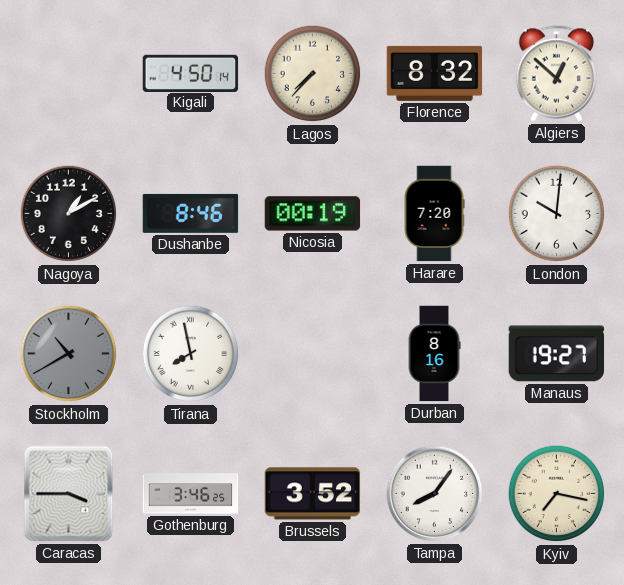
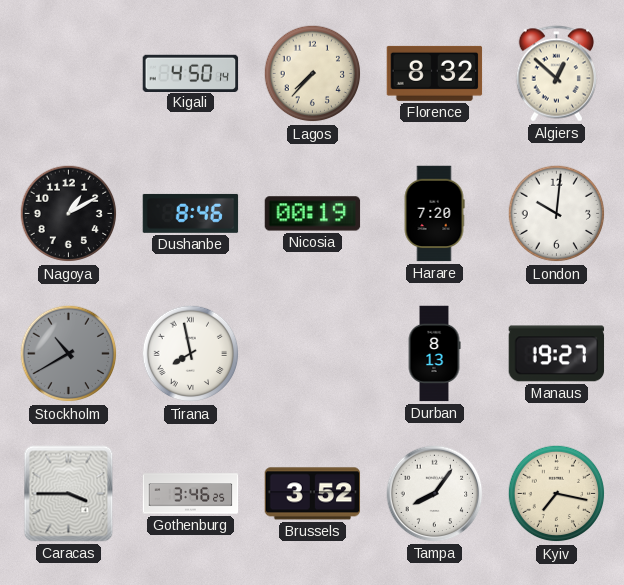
Durban: 8:16 -> 8:13
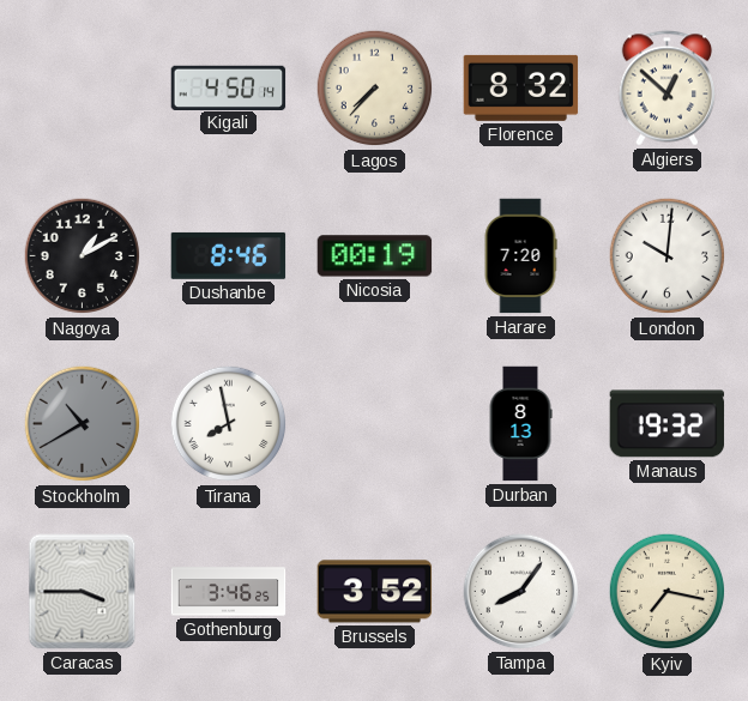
Manaus: 19:27 -> 19:32
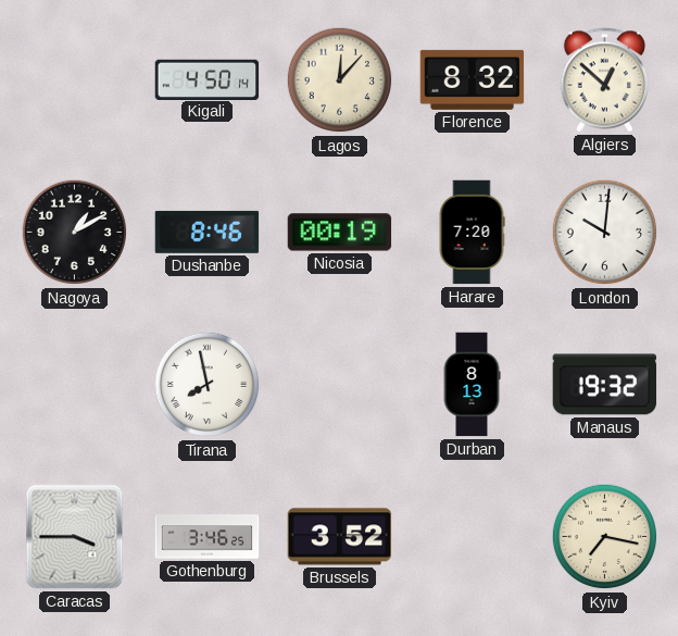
Lagos: 7:37 -> 12:07
Stockholm: 10:40 -> none
Tampa: 8:06 -> none
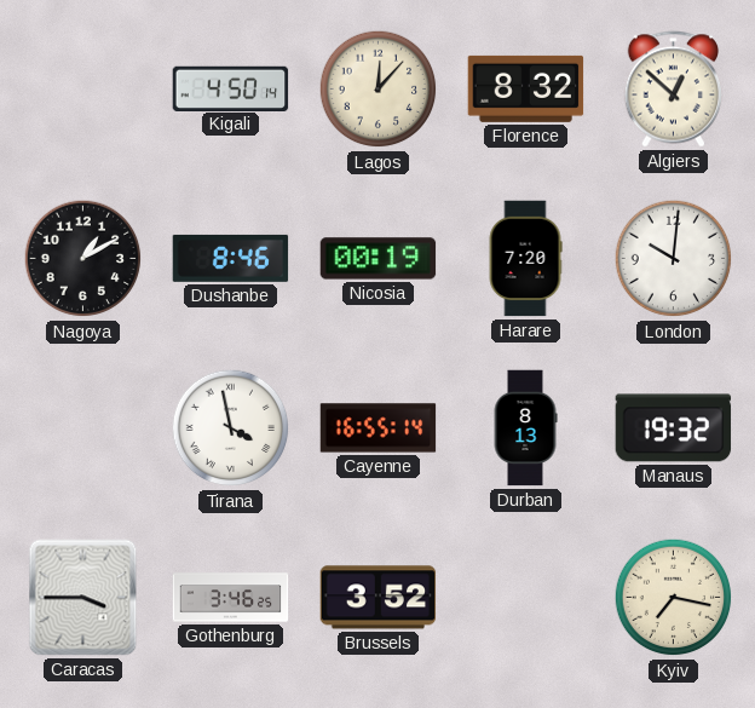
Tirana: 7:58 -> 3:58
Cayenne: none -> 16:55
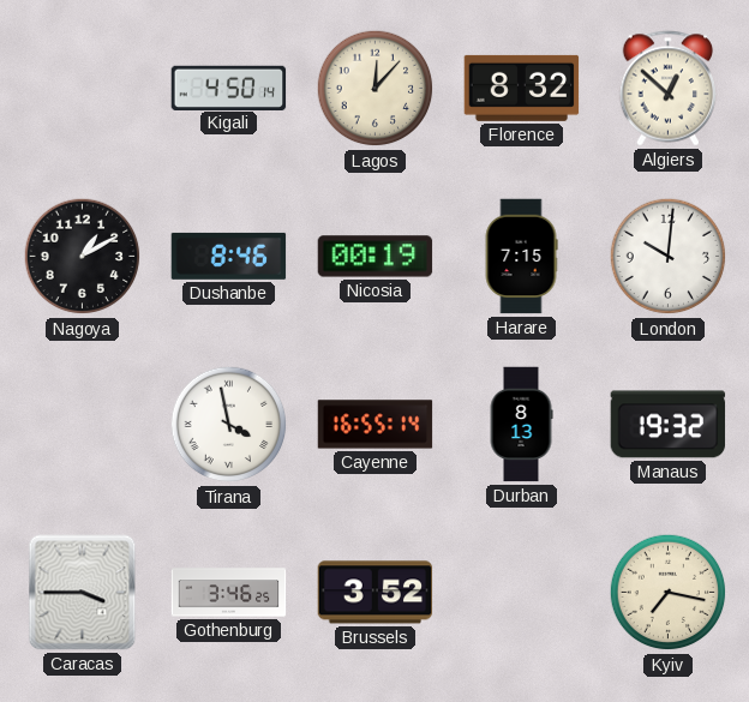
Harare: 7:20 -> 7:15
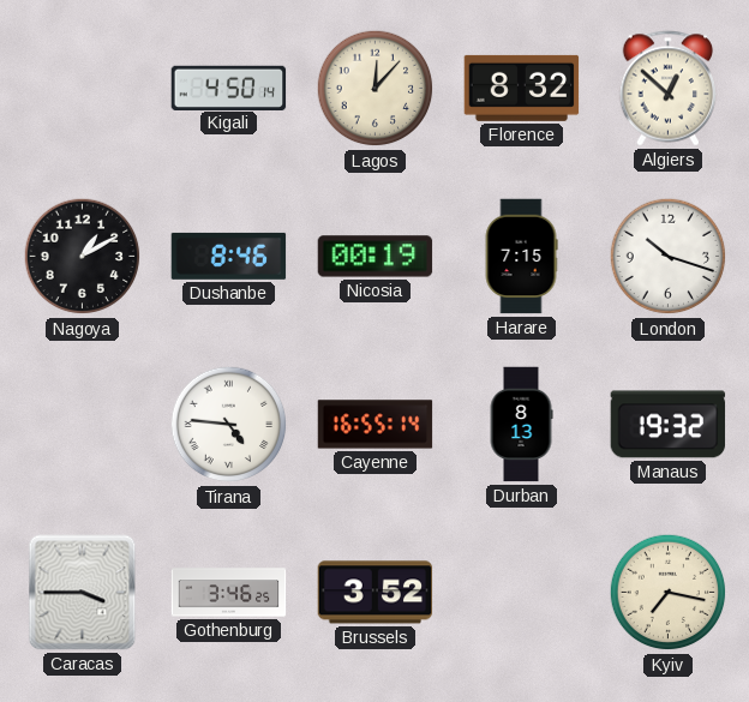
London: 10:01 -> 10:18
Tirana: 3:58 -> 4:46
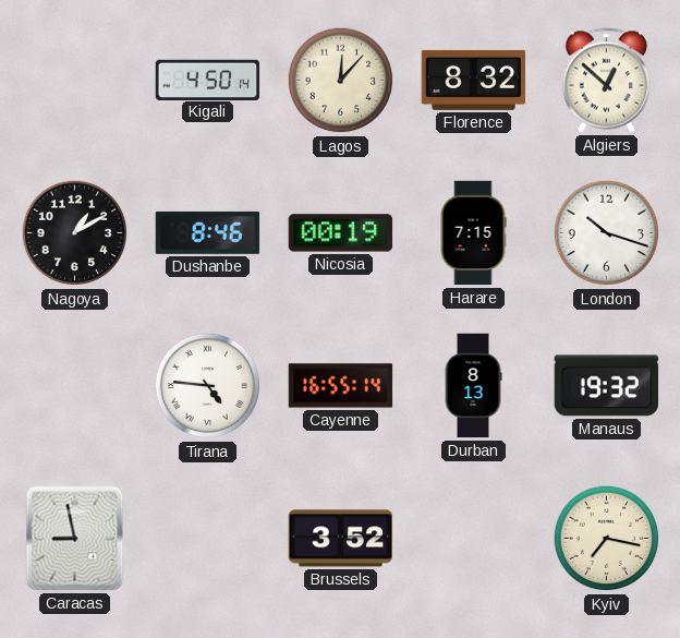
Caracas: 3:45 -> 8:58
Gothenburg: 3:46 -> none
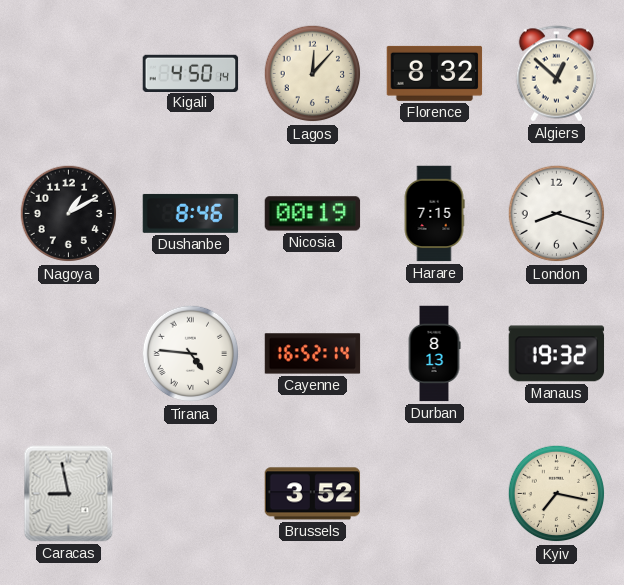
London: 10:18 -> 8:18
Cayenne: 16:55 -> 16:52
